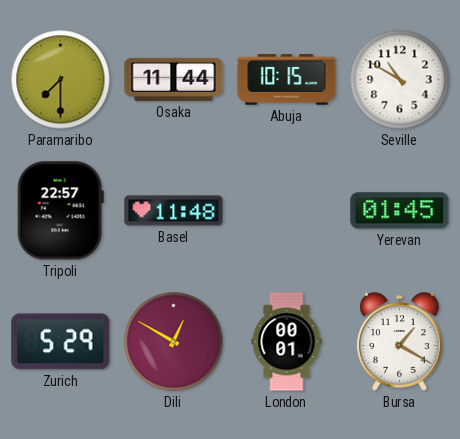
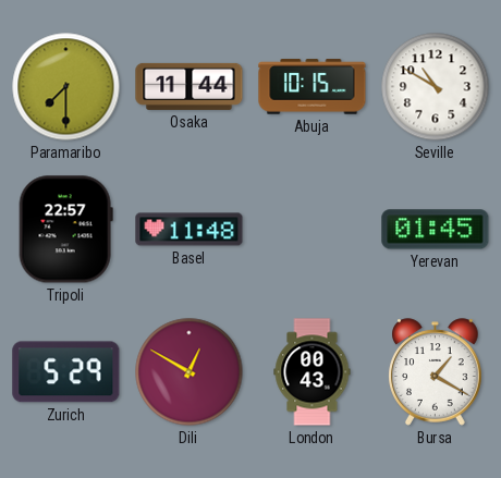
London: 00:01 -> 00:43
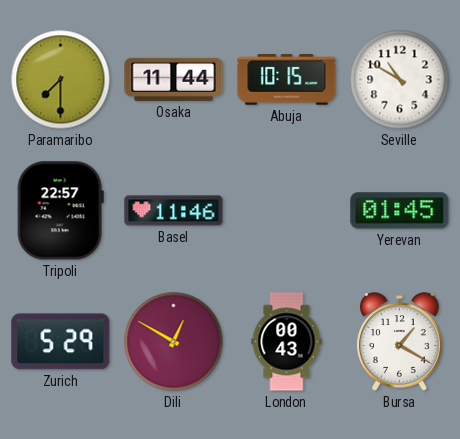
Basel: 11:48 -> 11:46
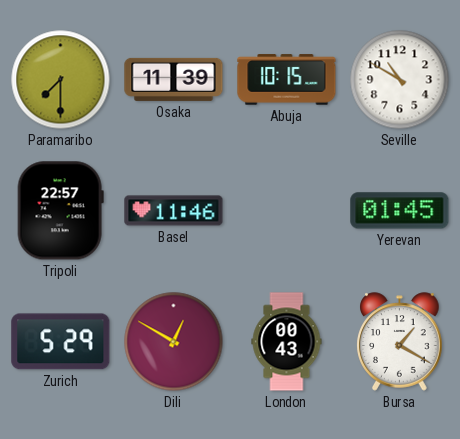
Osaka: 11:44 -> 11:39
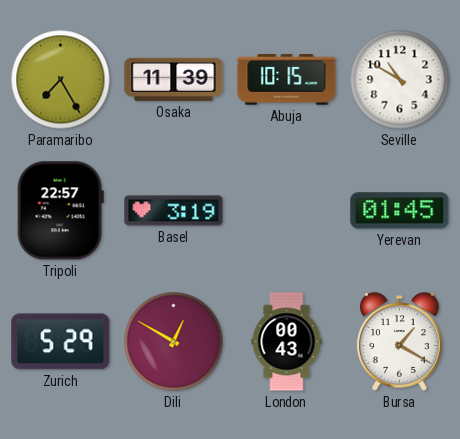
Paramaribo: 7:30 -> 7:25
Basel: 11:46 -> 3:19
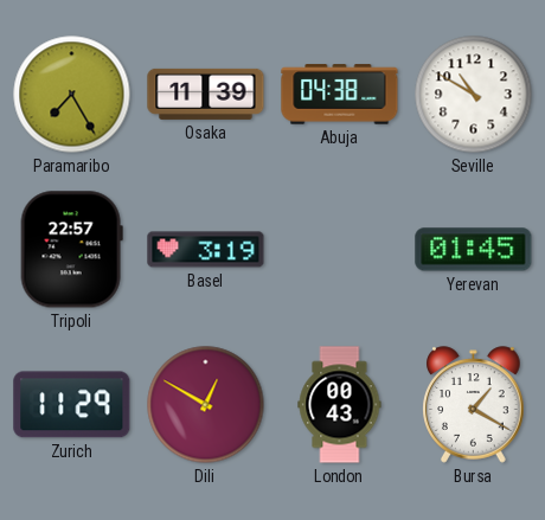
Abuja: 10:15 -> 04:38
Zurich: 5:29 -> 11:29
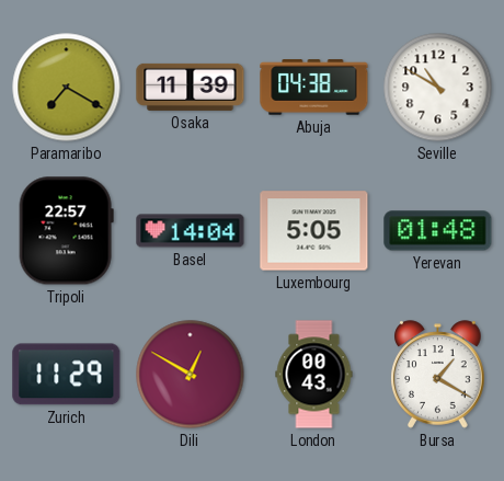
Paramaribo: 7:25 -> 7:20
Basel: 3:19 -> 14:04
Luxembourg: none -> 5:05
Yerevan: 01:45 -> 01:48
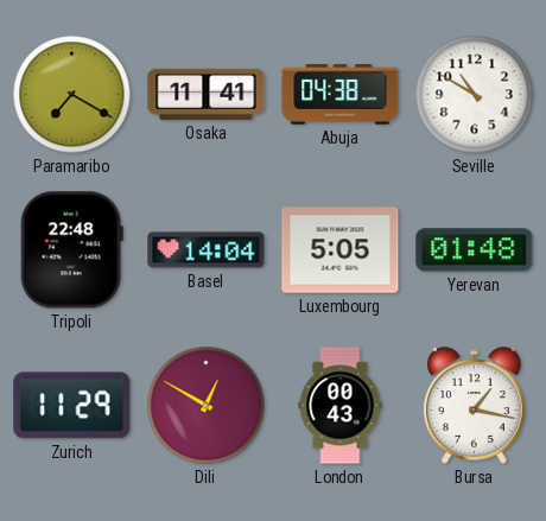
Osaka: 11:39 -> 11:41
Tripoli: 22:57 -> 22:48
Bursa: 1:20 -> 1:17
